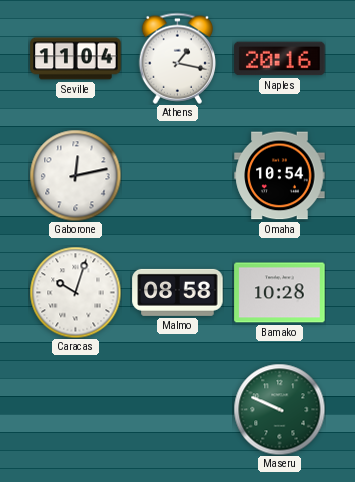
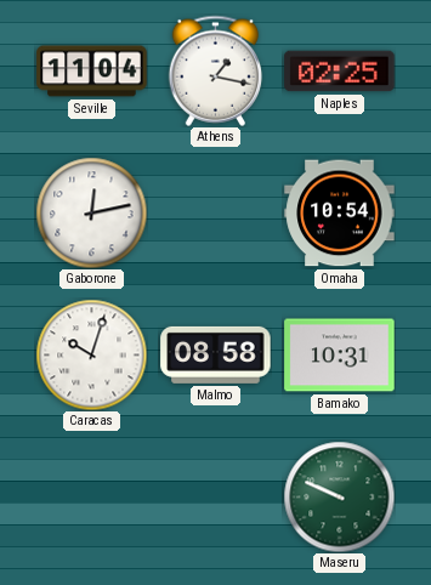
Naples: 20:16 -> 02:25
Bamako: 10:28 -> 10:31
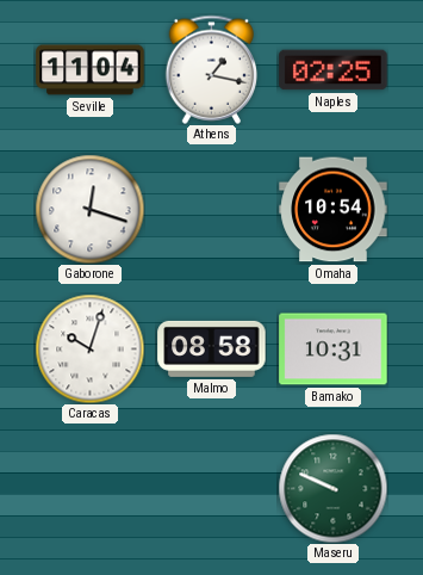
Gaborone: 12:13 -> 12:18
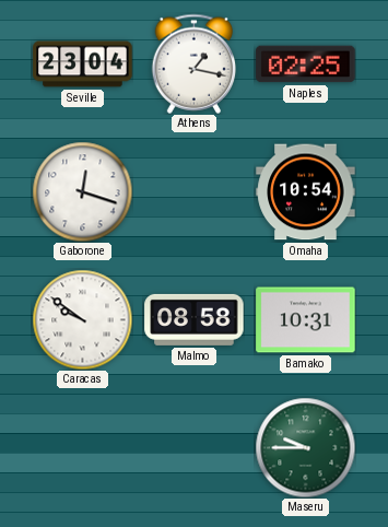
Seville: 11:04 -> 23:04
Caracas: 10:03 -> 9:51
Maseru: 9:49 -> 9:45
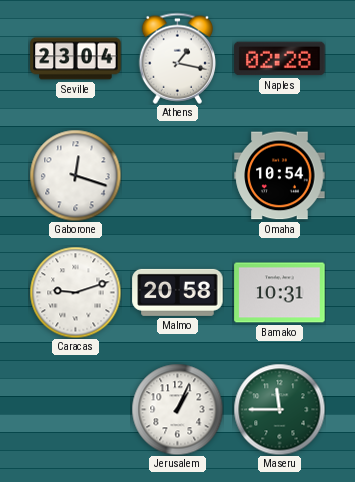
Naples: 02:25 -> 02:28
Caracas: 9:51 -> 9:12
Malmo: 08:58 -> 20:58
Jerusalem: none -> 1:04
Maseru: 9:45 -> 11:45
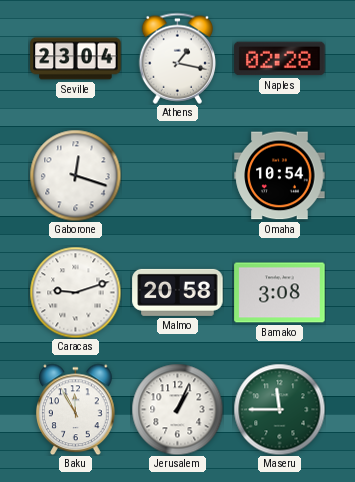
Bamako: 10:31 -> 3:08
Baku: none -> 11:55
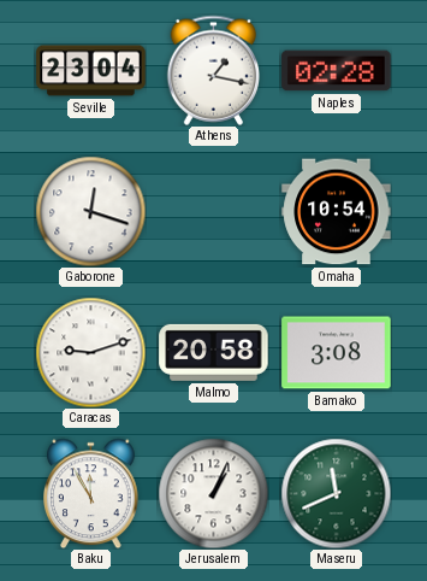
Maseru: 11:45 -> 11:41
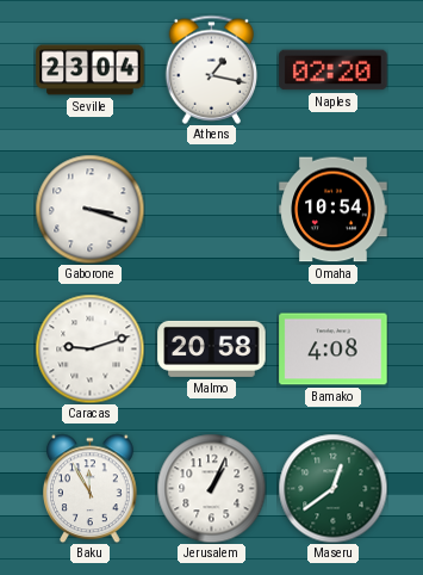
Naples: 02:28 -> 02:20
Gaborone: 12:18 -> 3:18
Bamako: 3:08 -> 4:08
Maseru: 11:41 -> 12:39
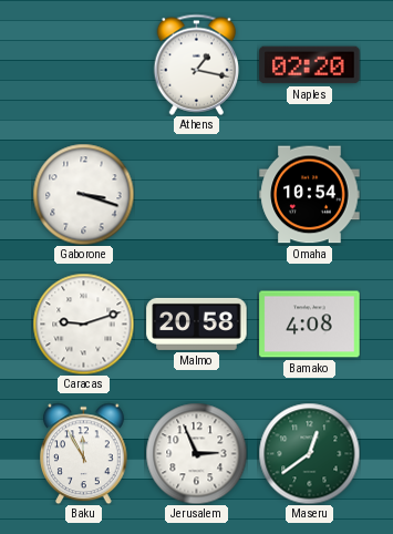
Seville: 23:04 -> none
Jerusalem: 1:04 -> 2:56
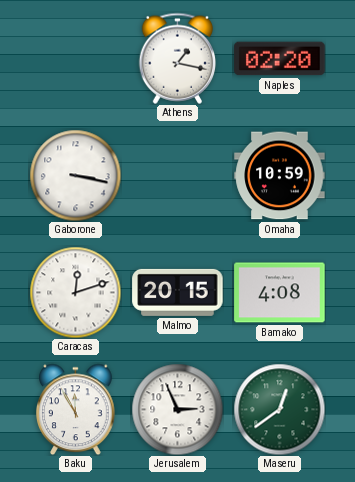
Gaborone: 3:18 -> 3:17
Omaha: 10:54 -> 10:59
Caracas: 9:12 -> 12:12
Malmo: 20:58 -> 20:15
